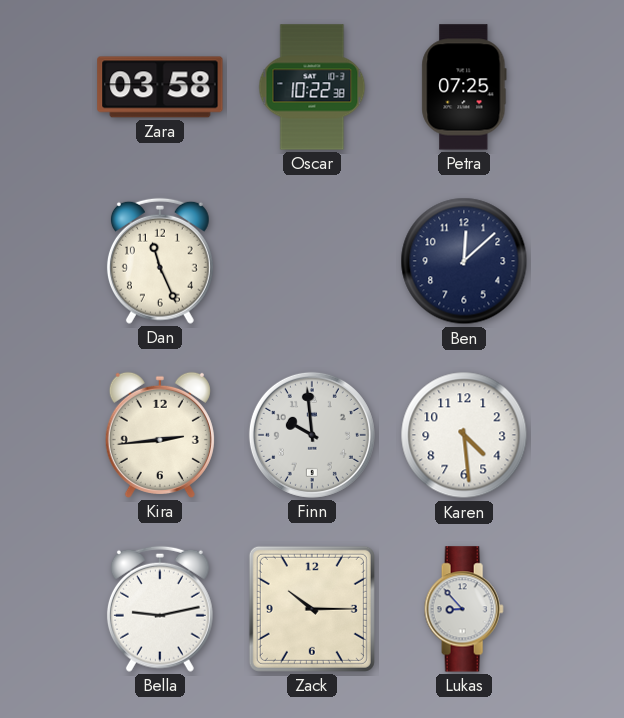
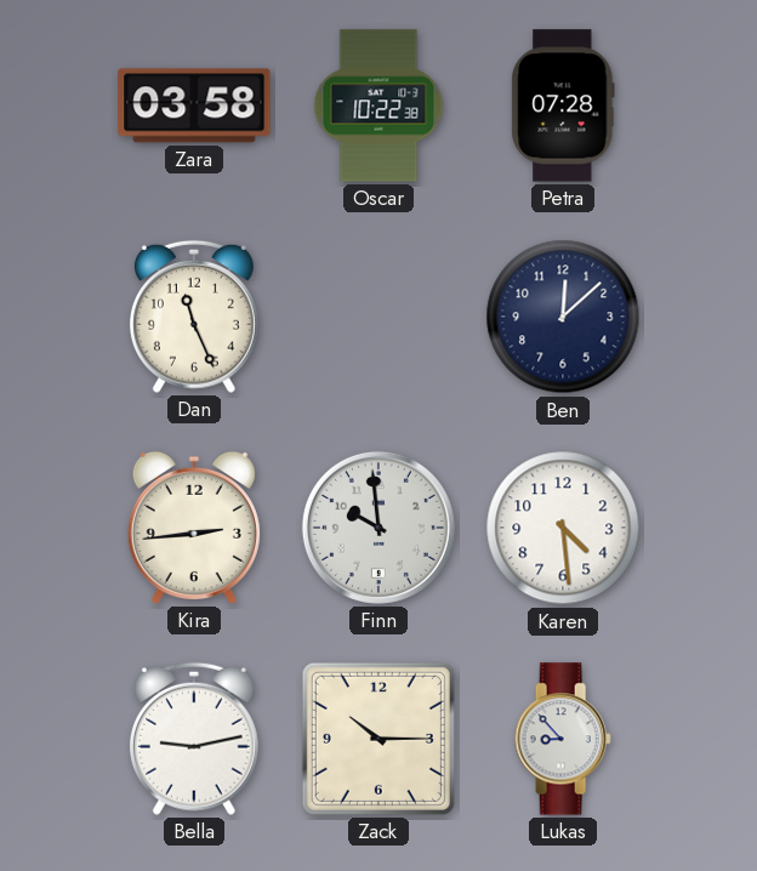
Petra: 07:25 -> 07:28
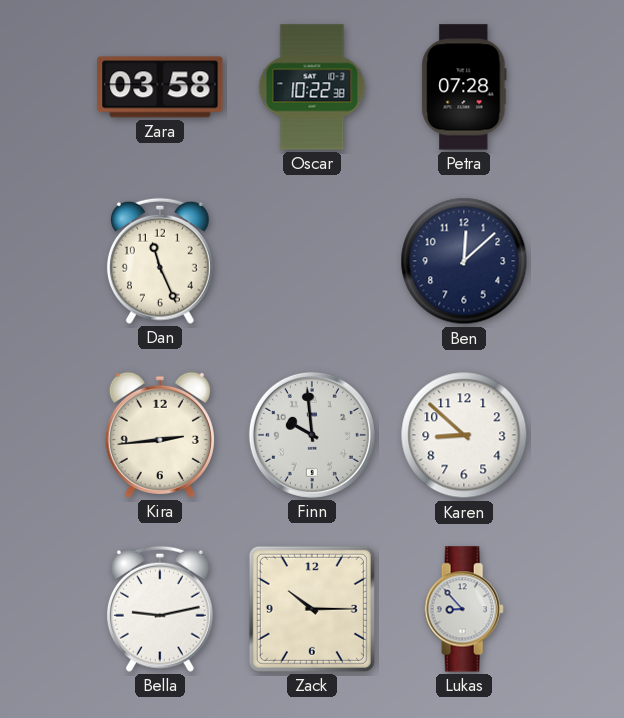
Karen: 4:29 -> 8:52
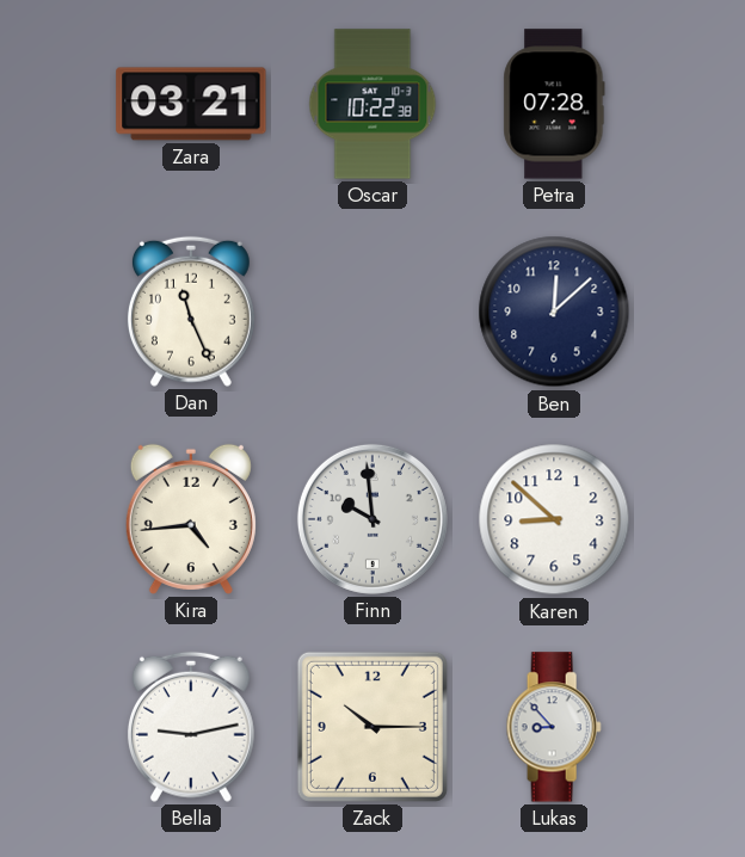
Zara: 03:58 -> 03:21
Kira: 2:44 -> 4:44
